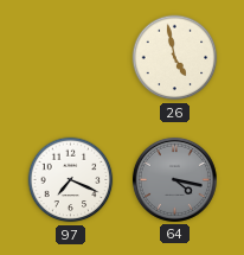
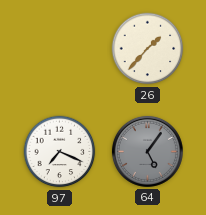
26: 4:58 -> 1:37
64: 4:17 -> 5:06
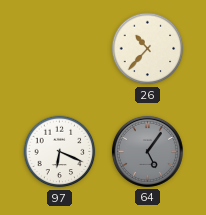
26: 1:37 -> 10:37
97: 7:19 -> 6:19
